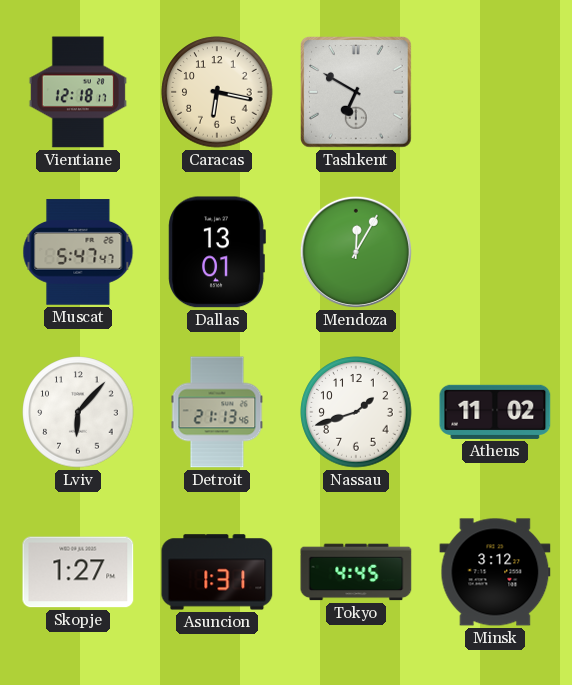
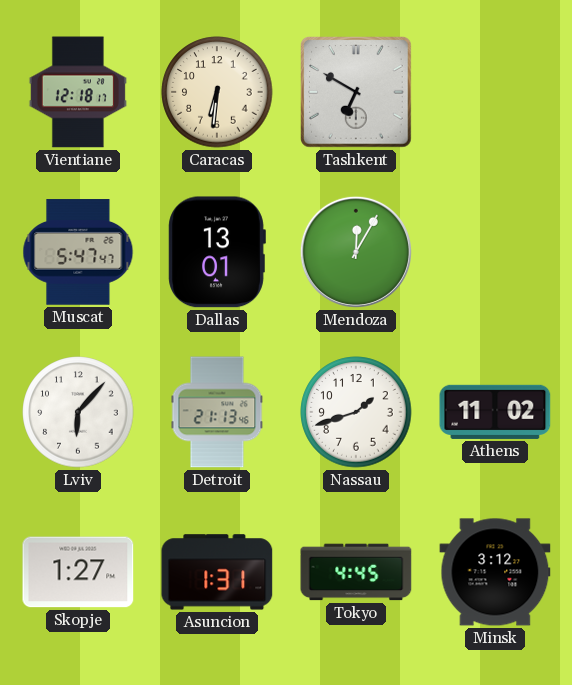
Caracas: 6:17 -> 6:31
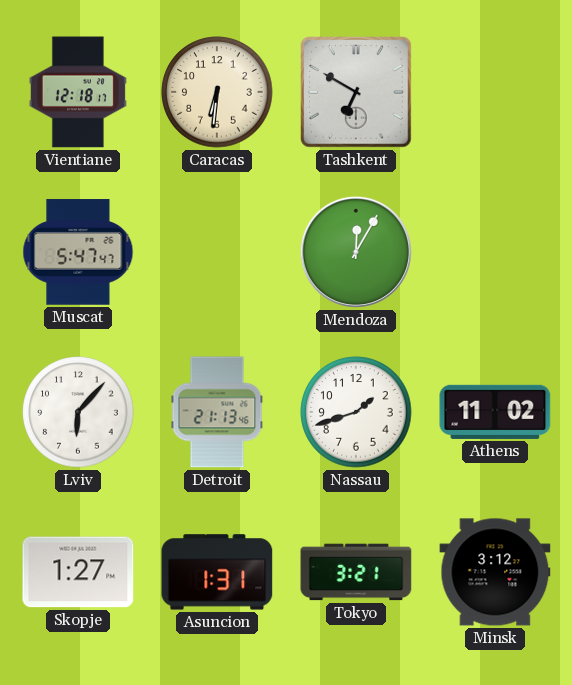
Dallas: 13:01 -> none
Tokyo: 4:45 -> 3:21
